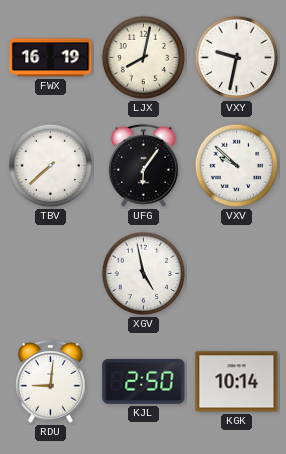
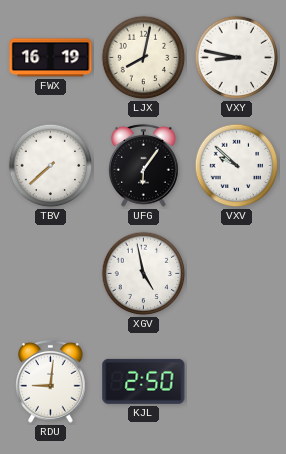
VXY: 9:32 -> 8:47
KGK: 10:14 -> none
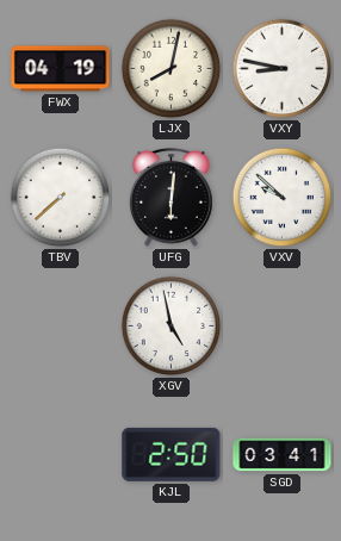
FWX: 16:19 -> 04:19
UFG: 6:06 -> 6:01
RDU: 9:01 -> none
SGD: none -> 03:41
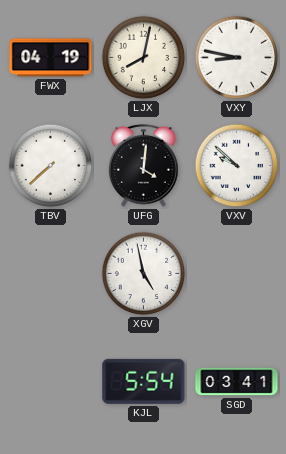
UFG: 6:01 -> 4:01
KJL: 2:50 -> 5:54
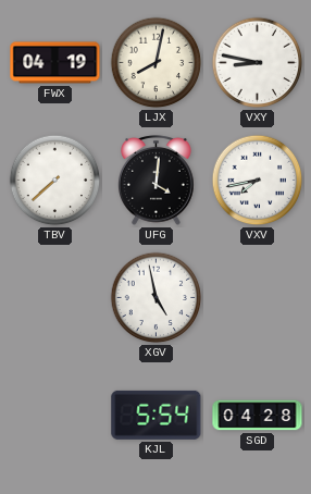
VXV: 9:52 -> 7:43
SGD: 03:41 -> 04:28
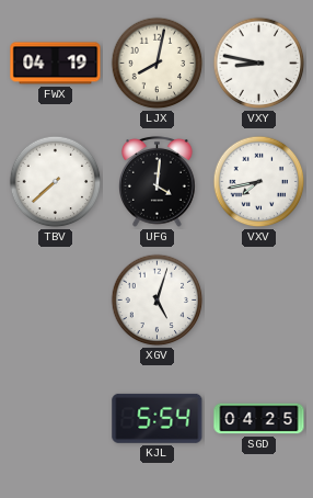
XGV: 4:58 -> 5:03
SGD: 04:28 -> 04:25
